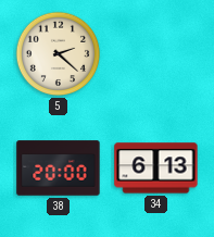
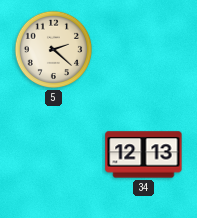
38: 20:00 -> none
34: 6:13 -> 12:13
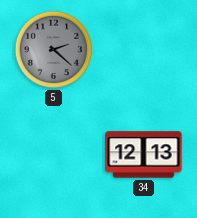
5 dial: cream -> grey
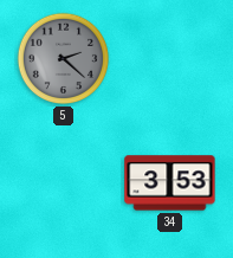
34: 12:13 -> 3:53
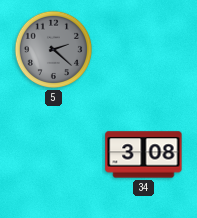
34: 3:53 -> 3:08
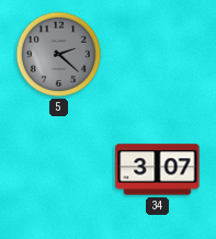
34: 3:08 -> 3:07
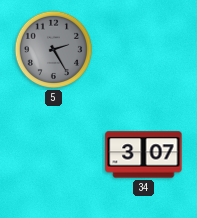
5: 2:22 -> 2:25
